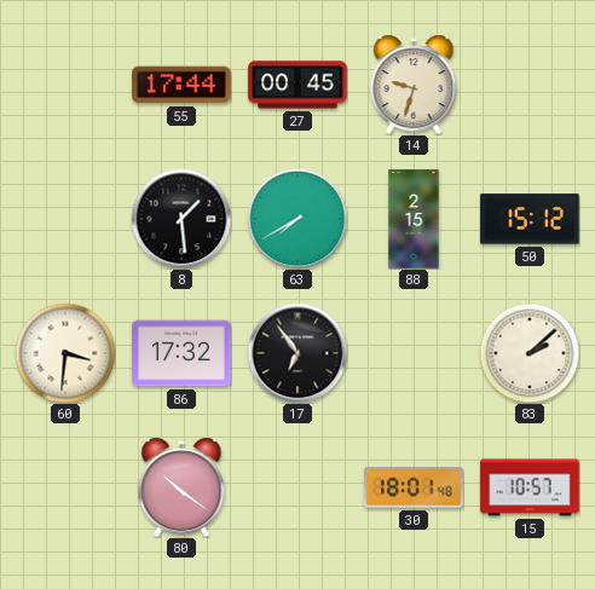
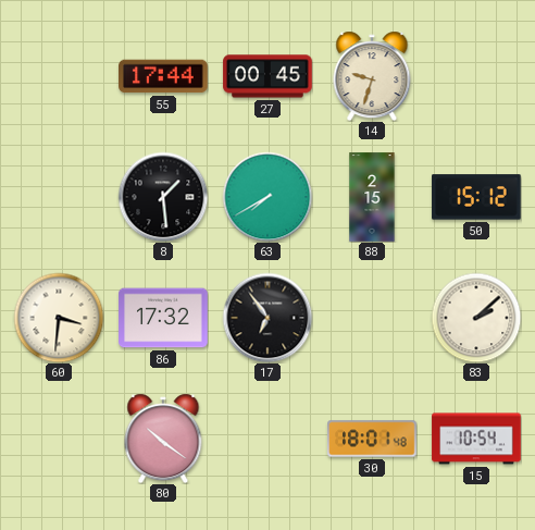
15: 10:57 -> 10:54
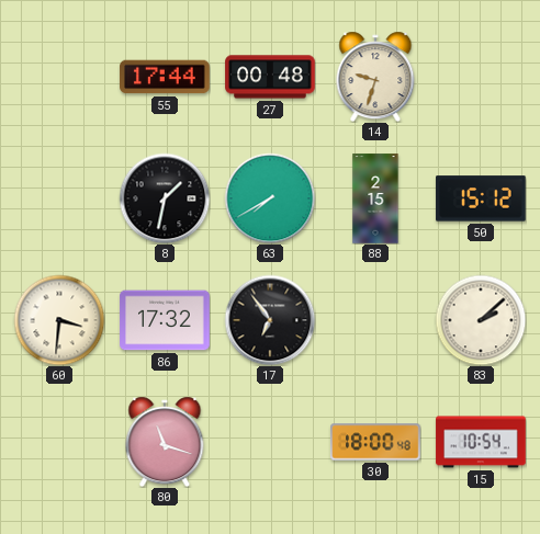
27: 00:45 -> 00:48
8: 1:29 -> 1:32
80: 10:21 -> 11:18
30: 18:01 -> 18:00
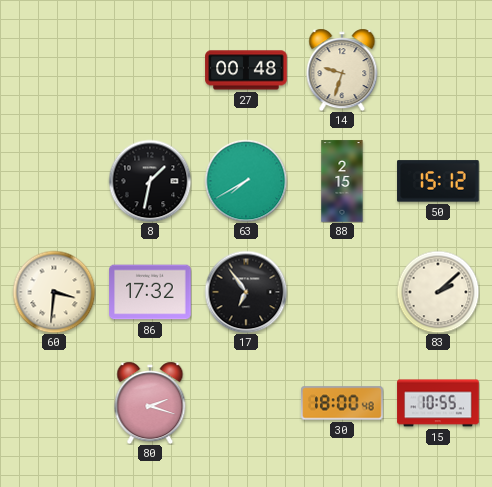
55: 17:44 -> none
80: 11:18 -> 2:18
15: 10:54 -> 10:55
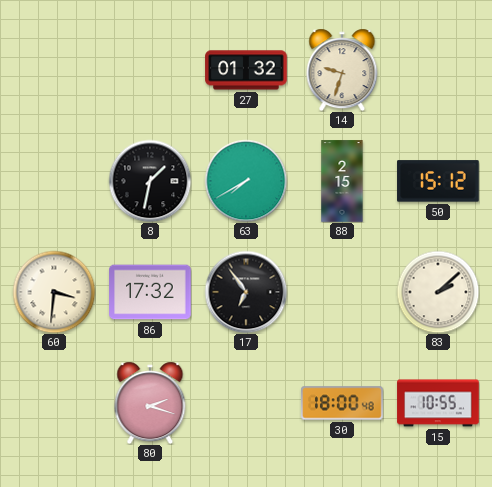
27: 00:48 -> 01:32
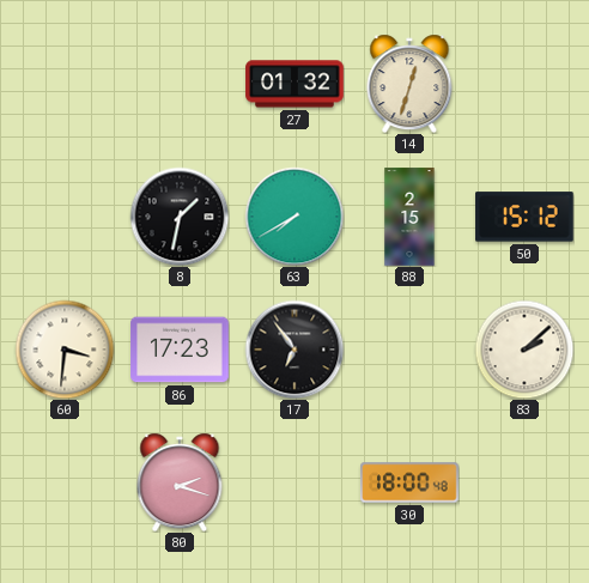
14: 9:33 -> 12:33
86: 17:32 -> 17:23
15: 10:55 -> none
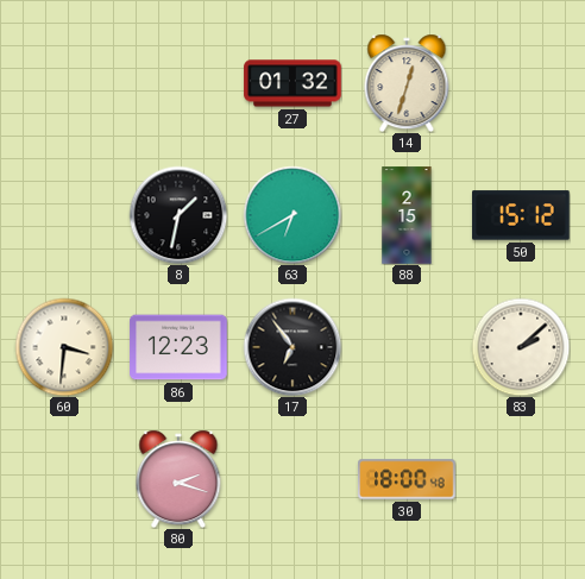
63: 7:40 -> 6:40
86: 17:23 -> 12:23
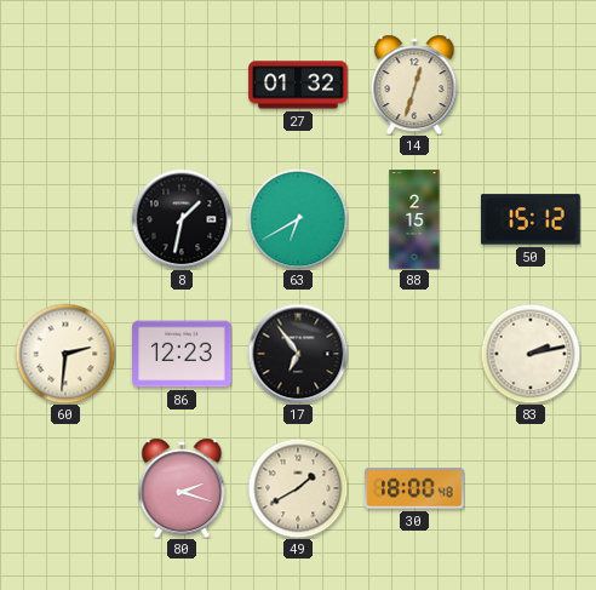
60: 3:31 -> 2:31
83: 2:08 -> 2:13
49: none -> 1:40
